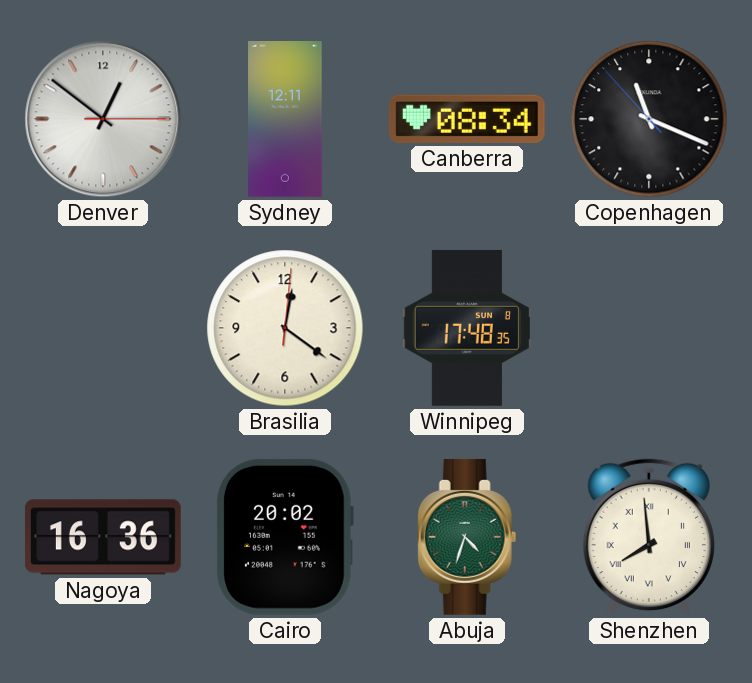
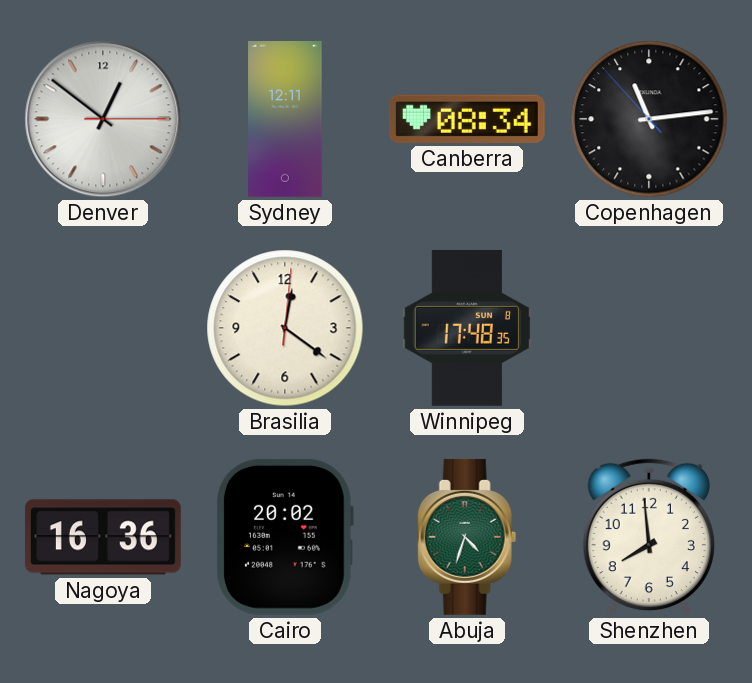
Copenhagen: 11:18 -> 11:13
Shenzhen numerals: Roman -> Arabic
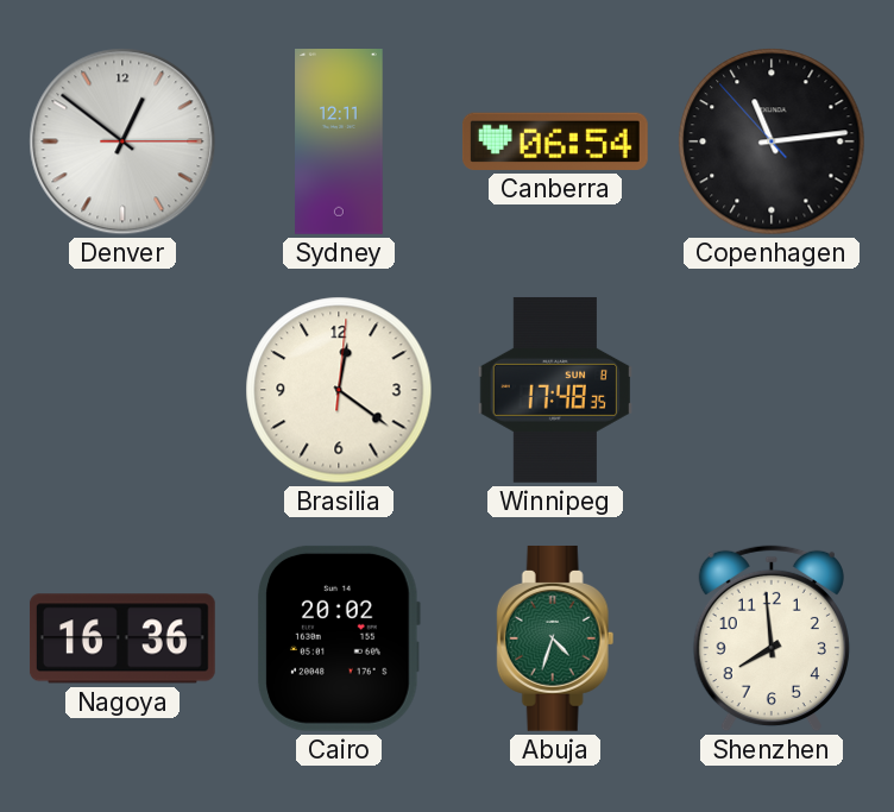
Canberra: 08:34 -> 06:54
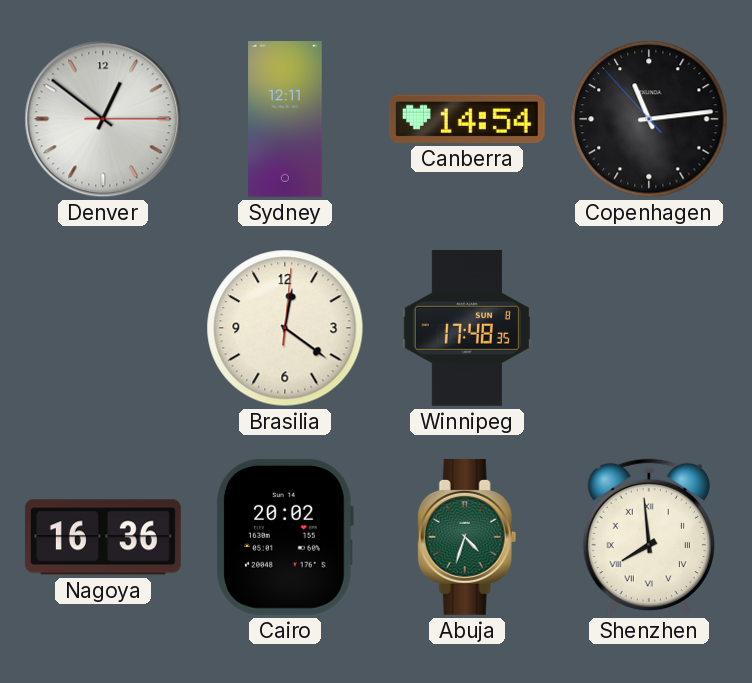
Canberra: 06:54 -> 14:54
Shenzhen numerals: Arabic -> Roman
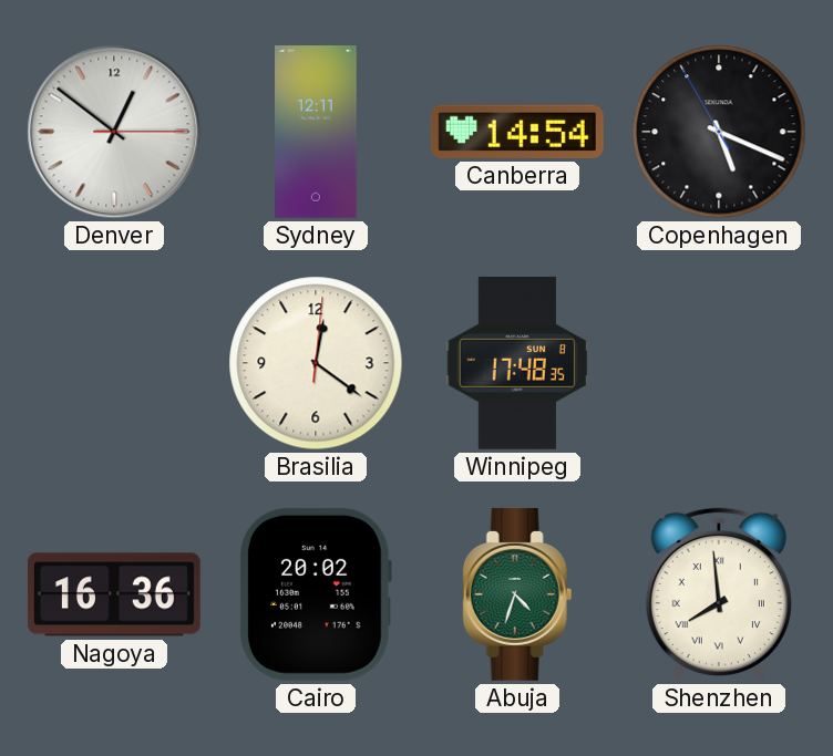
Copenhagen: 11:13 -> 5:18
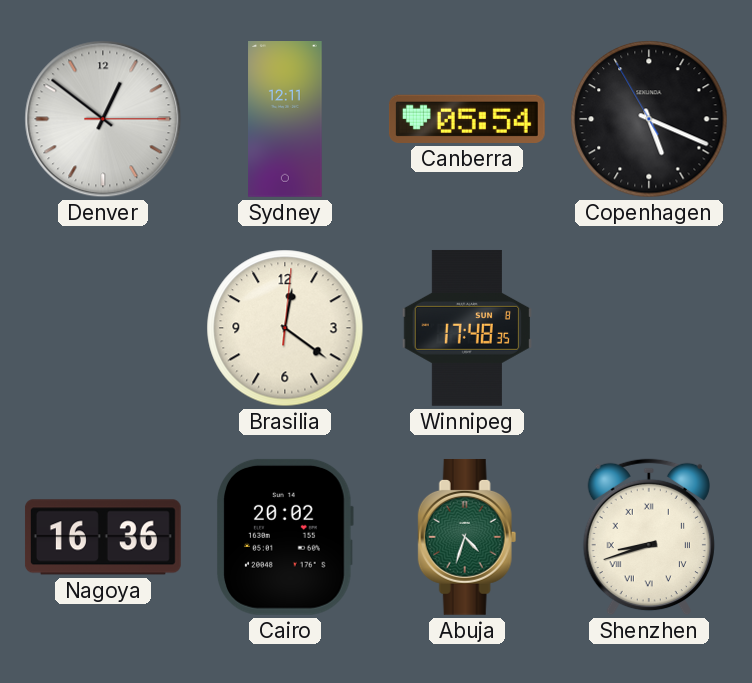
Canberra: 14:54 -> 05:54
Shenzhen: 7:59 -> 8:42
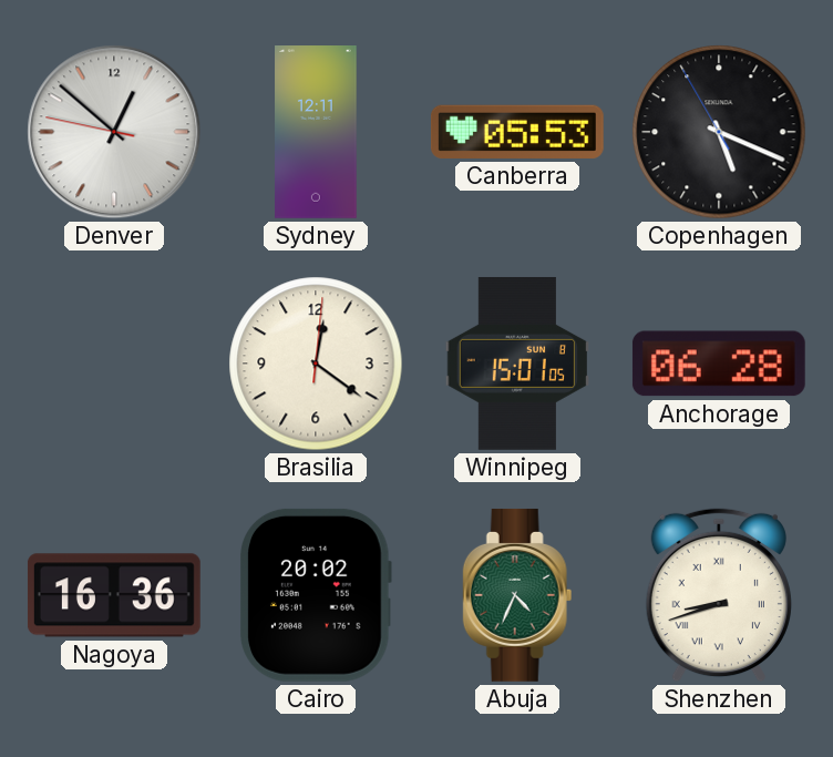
Denver: 12:51:15 -> 12:51:47
Canberra: 05:54 -> 05:53
Winnipeg: 17:48 -> 15:01
Anchorage: none -> 06:28
Abuja: 4:33 -> 4:34
